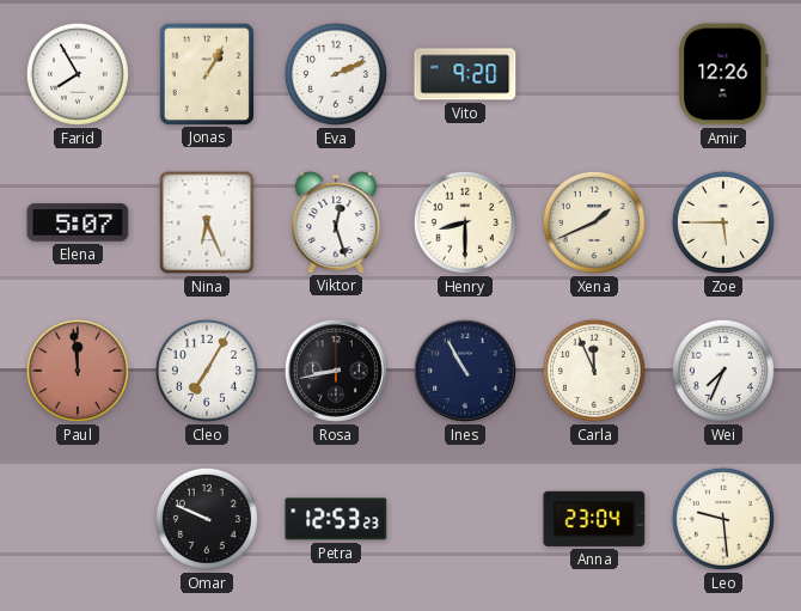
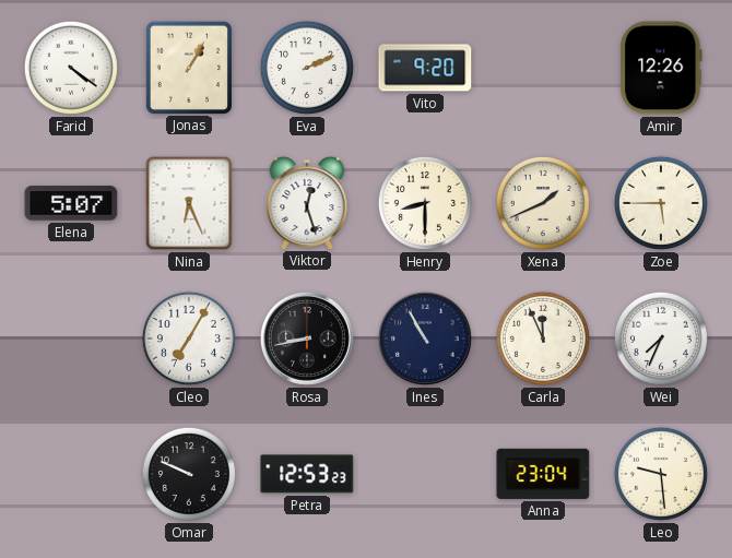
Farid: 7:55 -> 4:21
Paul: 11:59 -> none
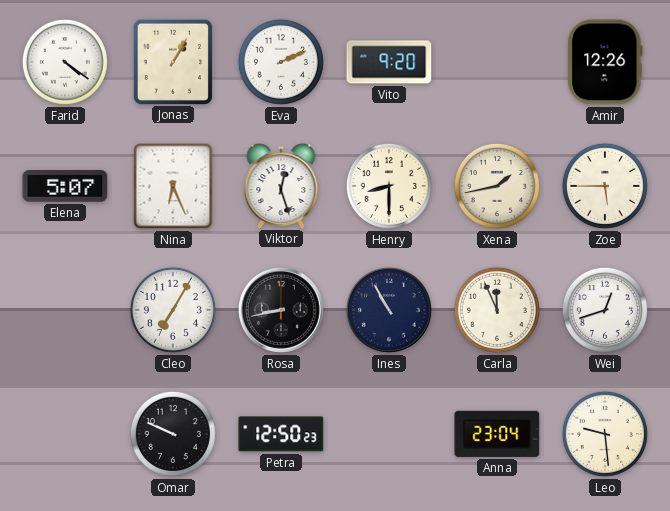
Xena: 1:41 -> 1:43
Wei: 7:34 -> 12:42
Petra: 12:53 -> 12:50
